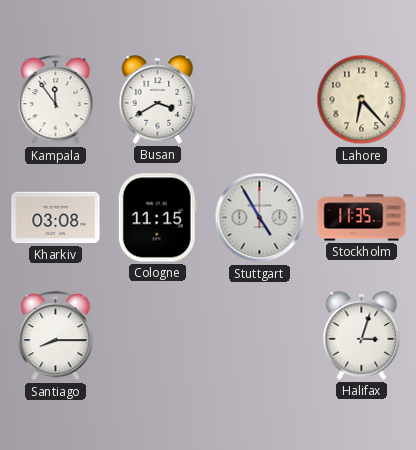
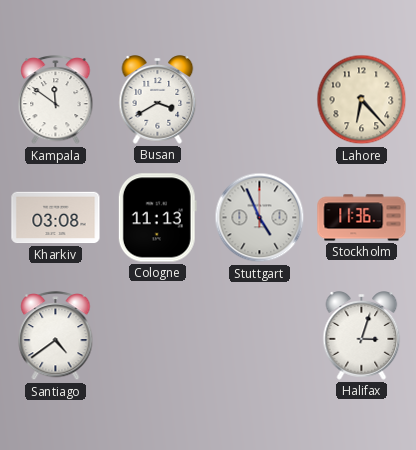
Kampala: 11:54 -> 11:51
Cologne: 11:15 -> 11:13
Stuttgart: 4:55 -> 4:56
Stockholm: 11:35 -> 11:36
Santiago: 8:15 -> 4:39
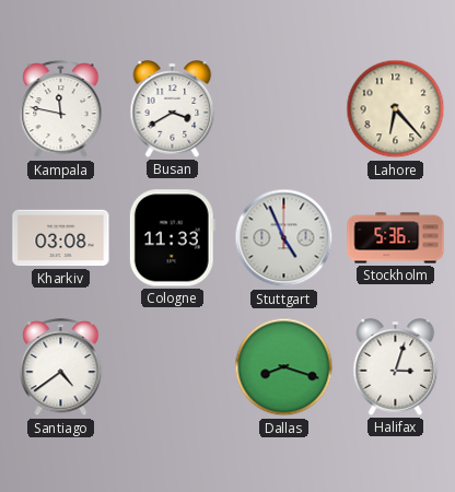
Kampala: 11:51 -> 11:47
Cologne: 11:13 -> 11:33
Stockholm: 11:36 -> 5:36
Dallas: none -> 8:18
